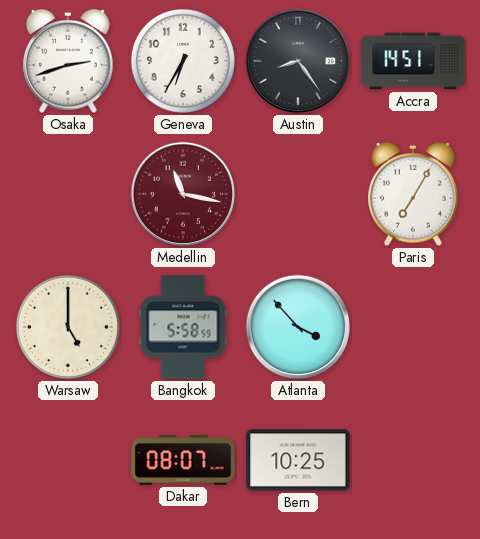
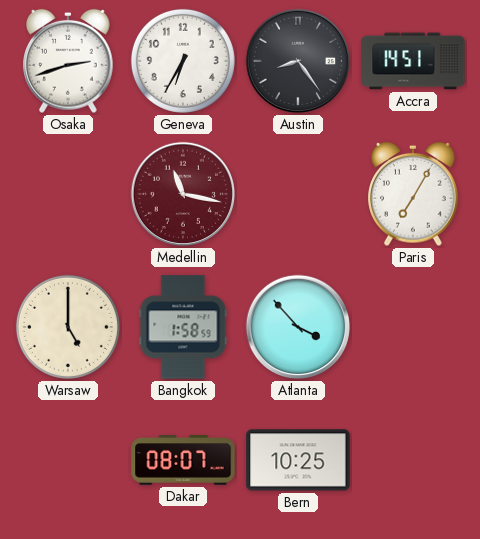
Bangkok: 5:58 -> 1:58
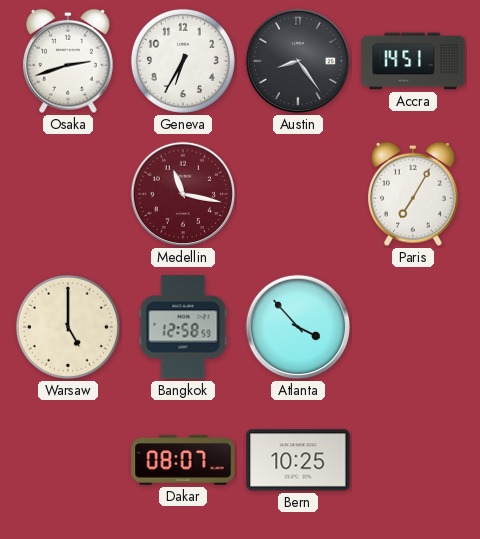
Bangkok: 1:58 -> 12:58
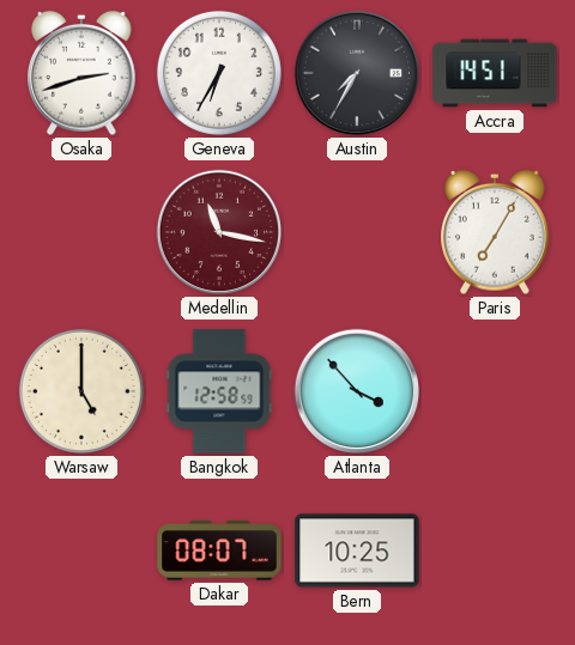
Austin: 8:24 -> 7:35
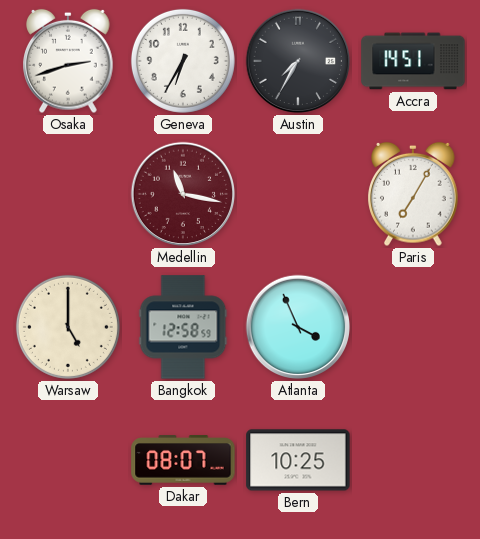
Atlanta: 3:53 -> 3:56
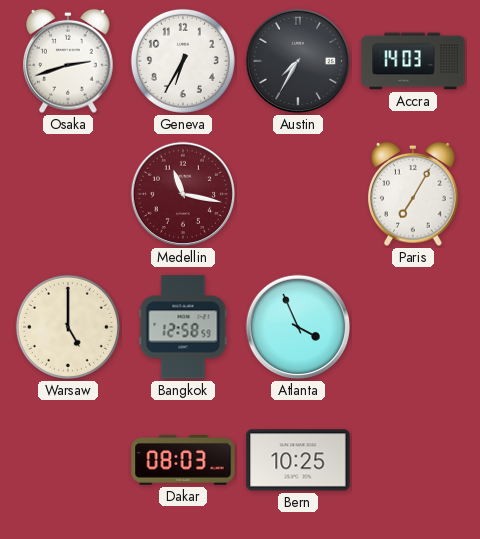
Accra: 14:51 -> 14:03
Dakar: 08:07 -> 08:03
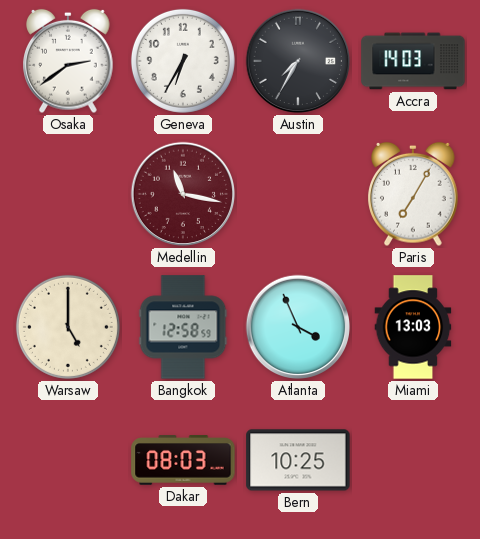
Osaka: 2:42 -> 2:39
Miami: none -> 13:03
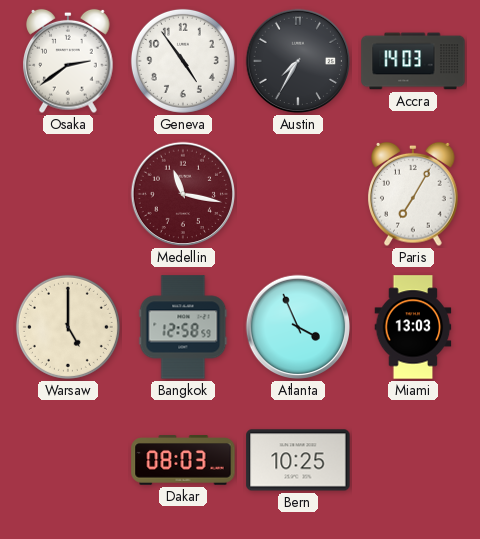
Geneva: 6:35 -> 4:54
